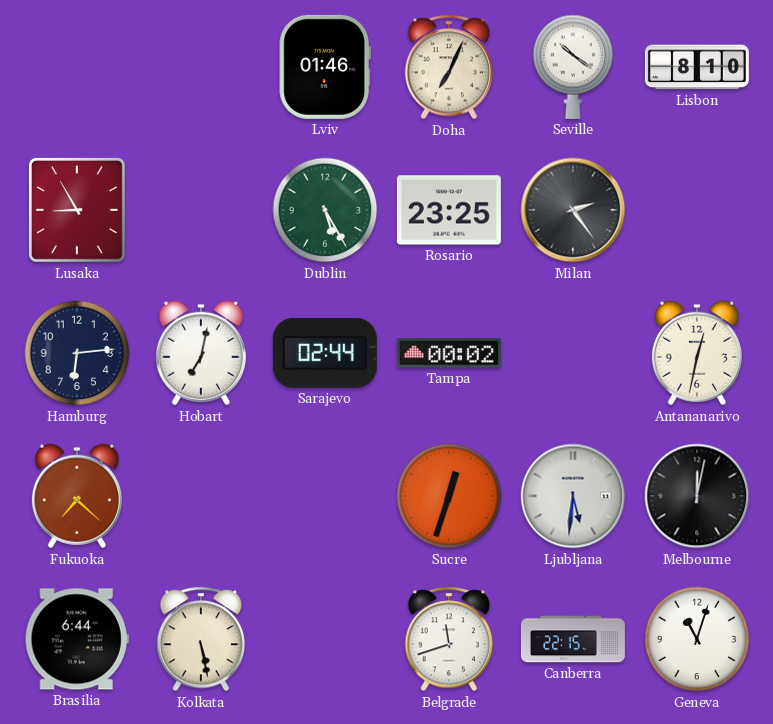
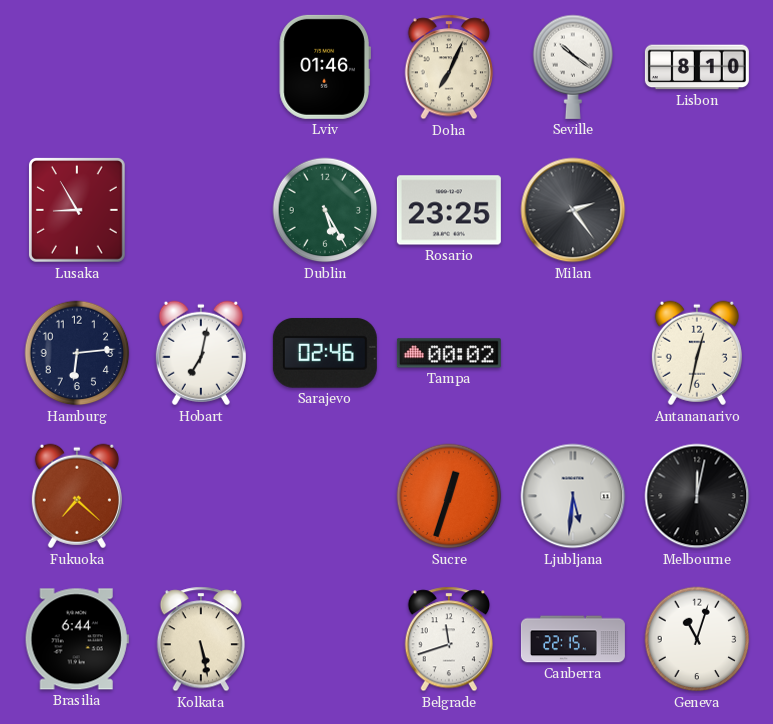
Sarajevo: 02:44 -> 02:46
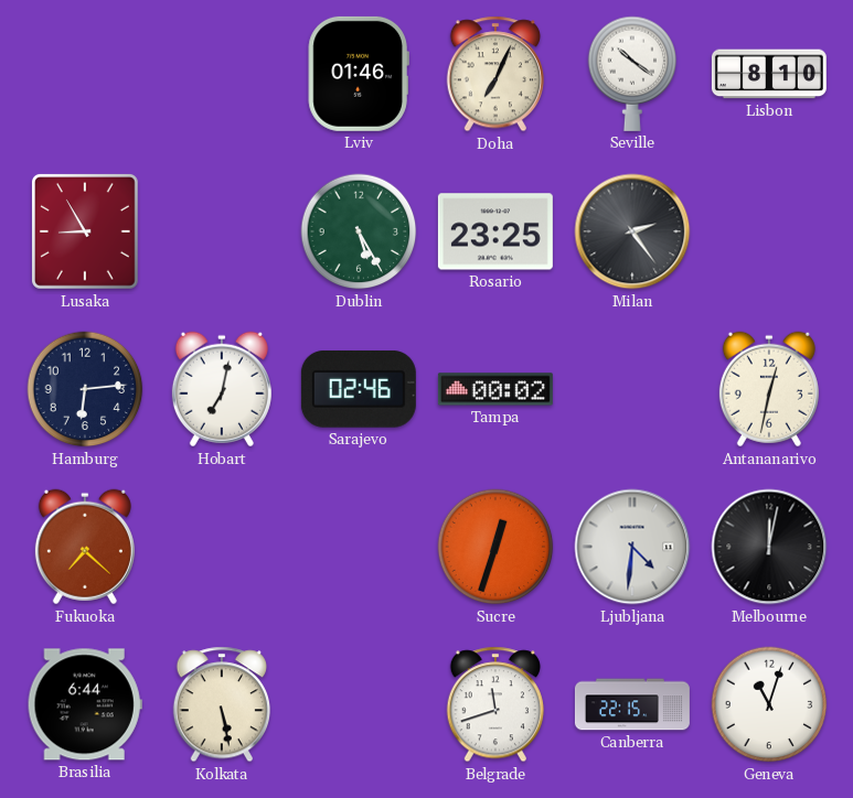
Ljubljana: 5:31 -> 4:31
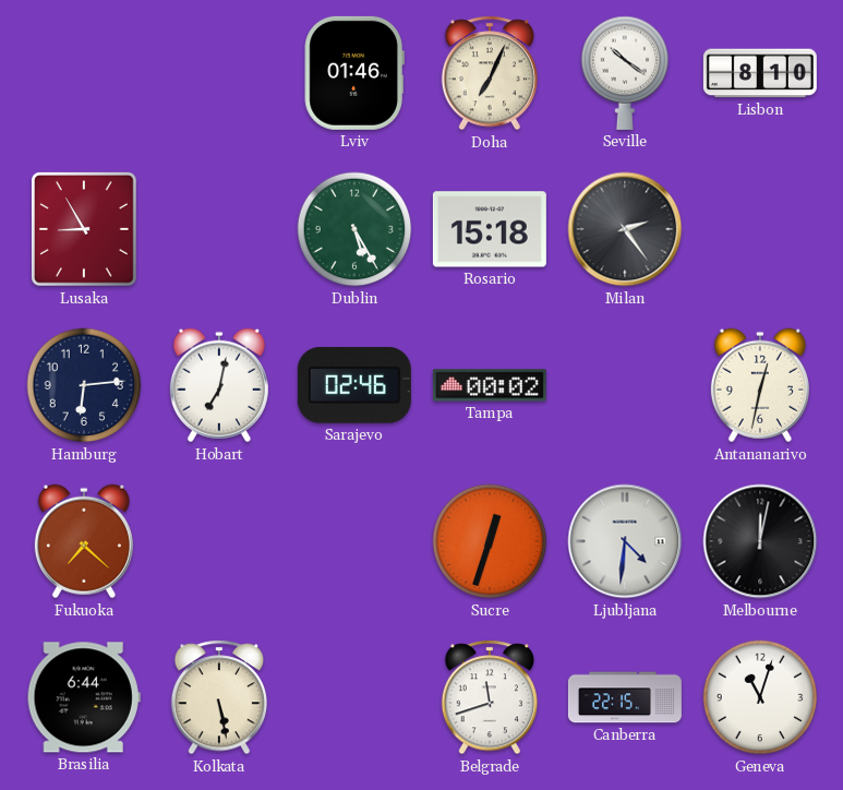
Rosario: 23:25 -> 15:18
